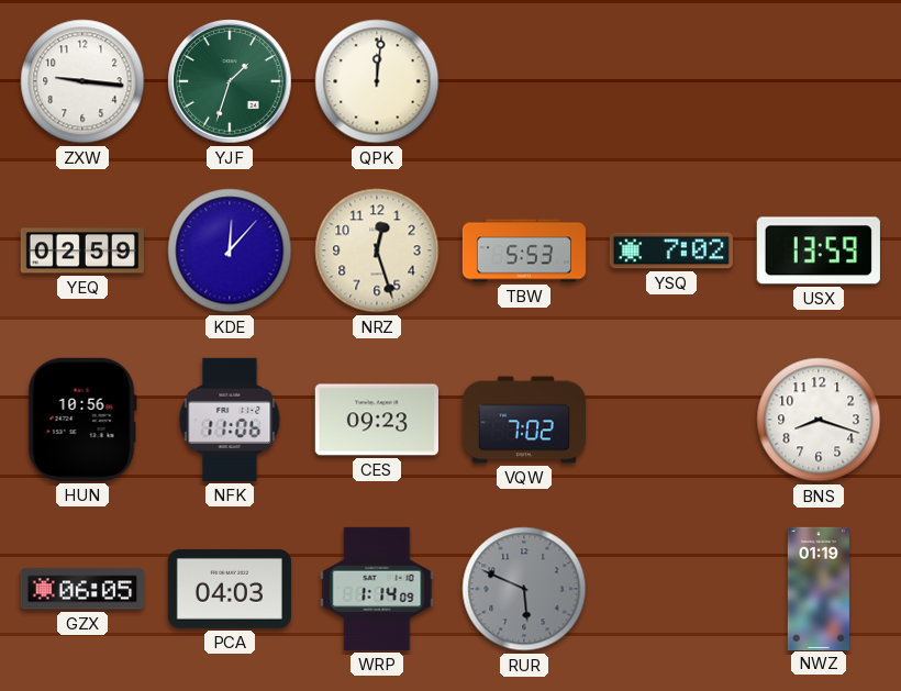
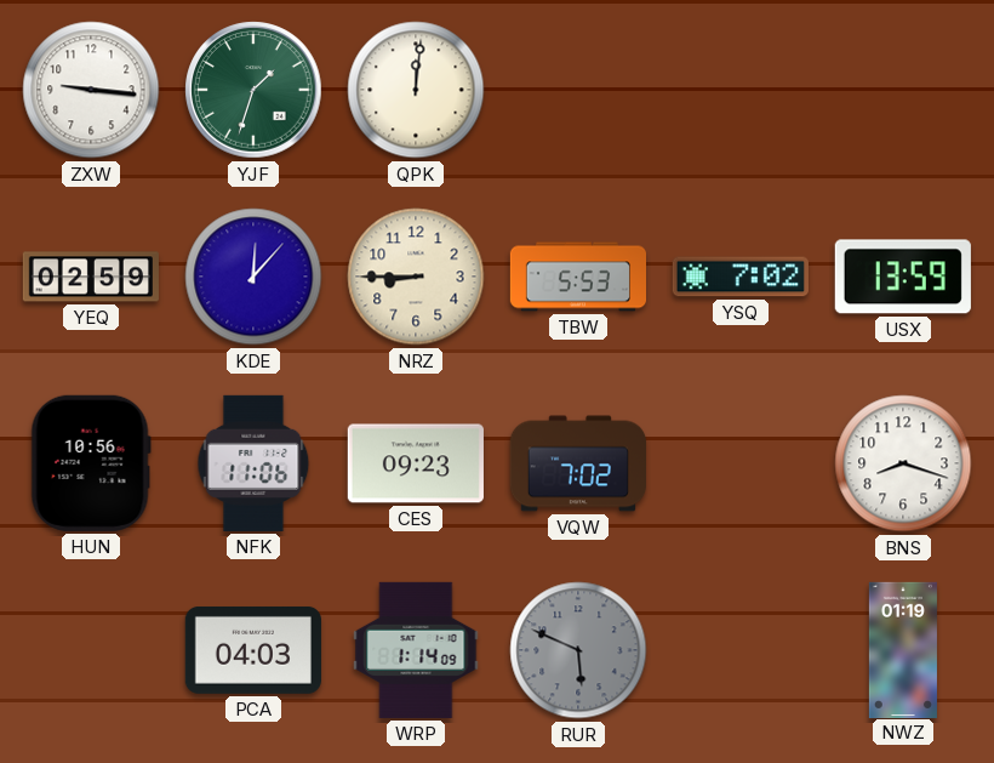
NRZ: 12:27 -> 8:45
GZX: 06:05 -> none
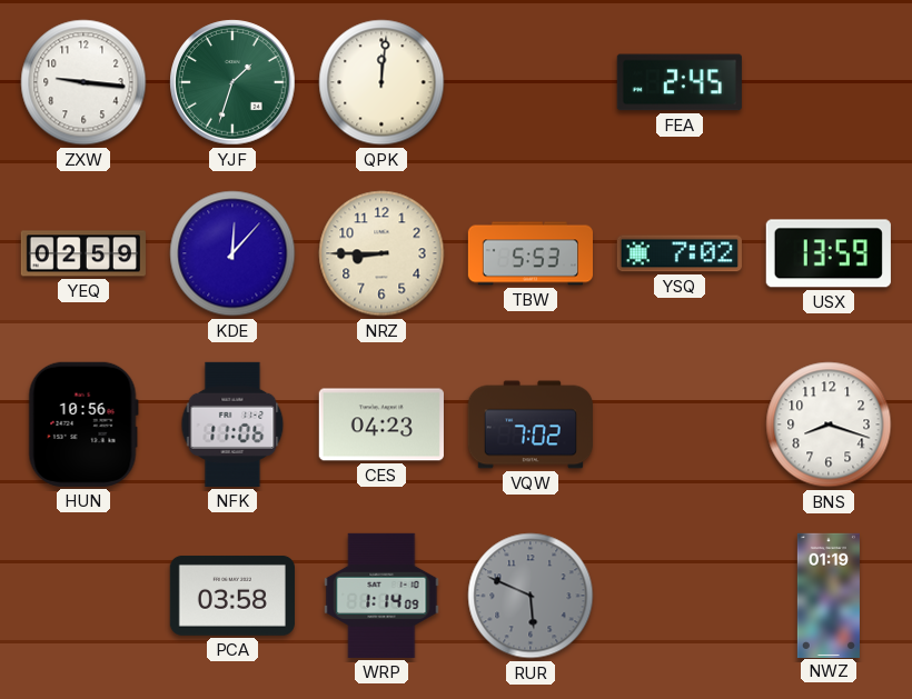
FEA: none -> 2:45
CES: 09:23 -> 04:23
PCA: 04:03 -> 03:58
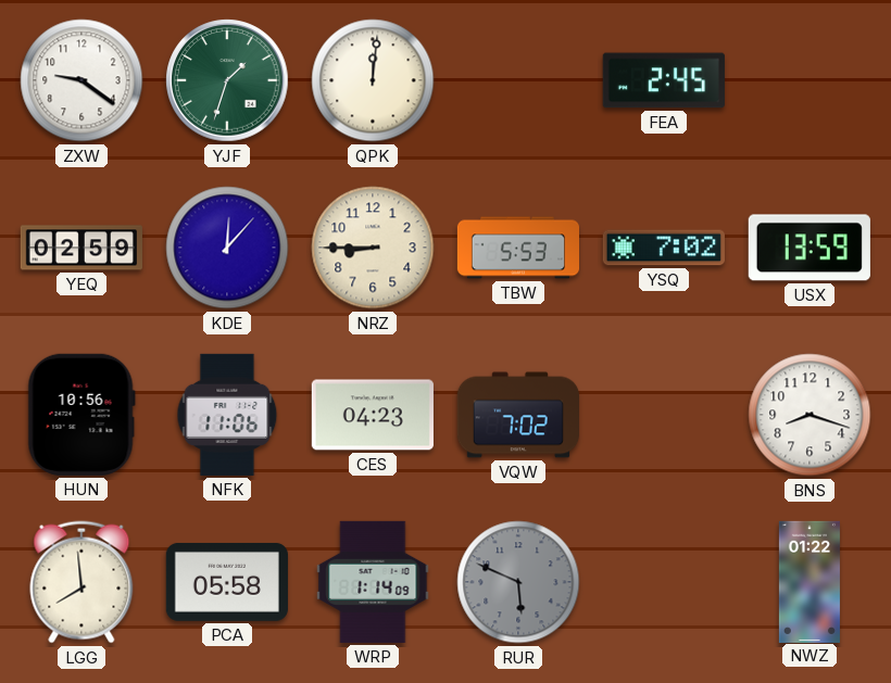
ZXW: 9:16 -> 9:21
LGG: none -> 7:59
PCA: 03:58 -> 05:58
NWZ: 01:19 -> 01:22
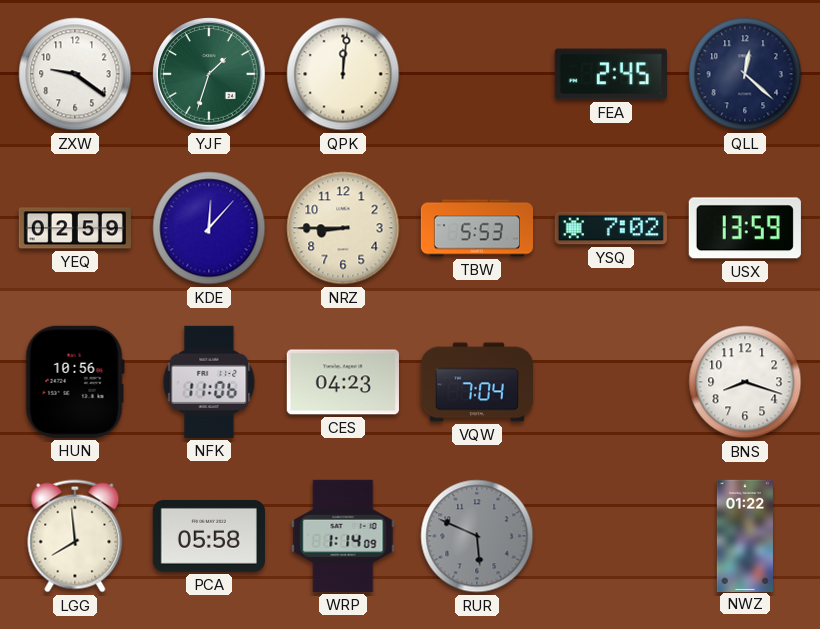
QLL: none -> 12:22
VQW: 7:02 -> 7:04
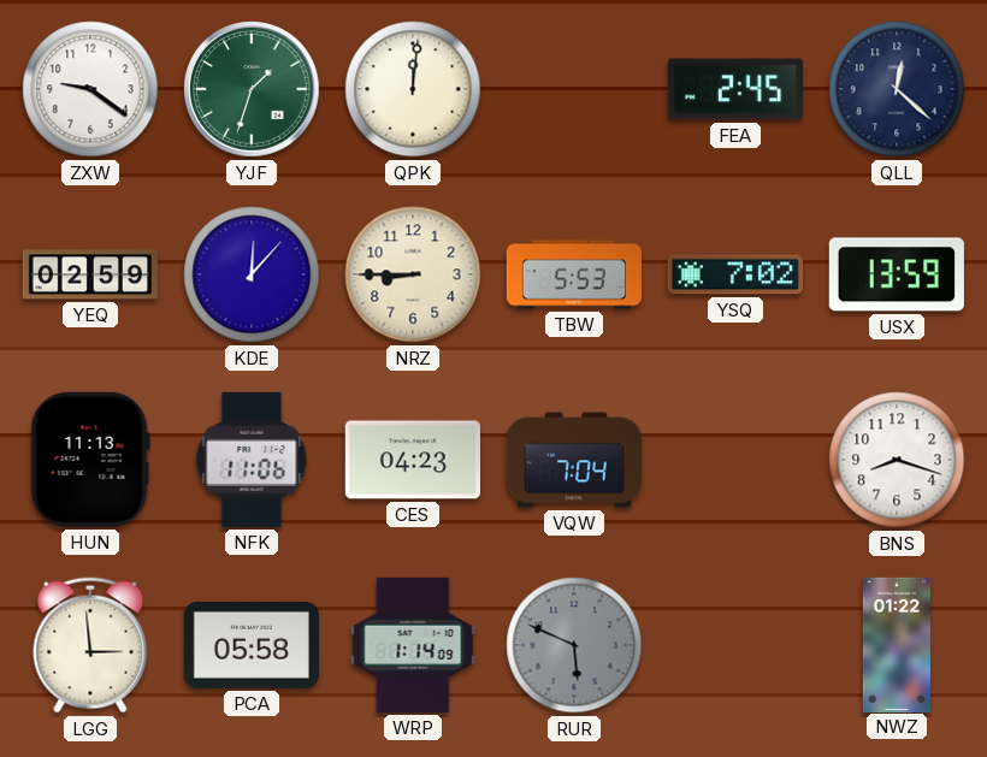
HUN: 10:56 -> 11:13
LGG: 7:59 -> 2:59
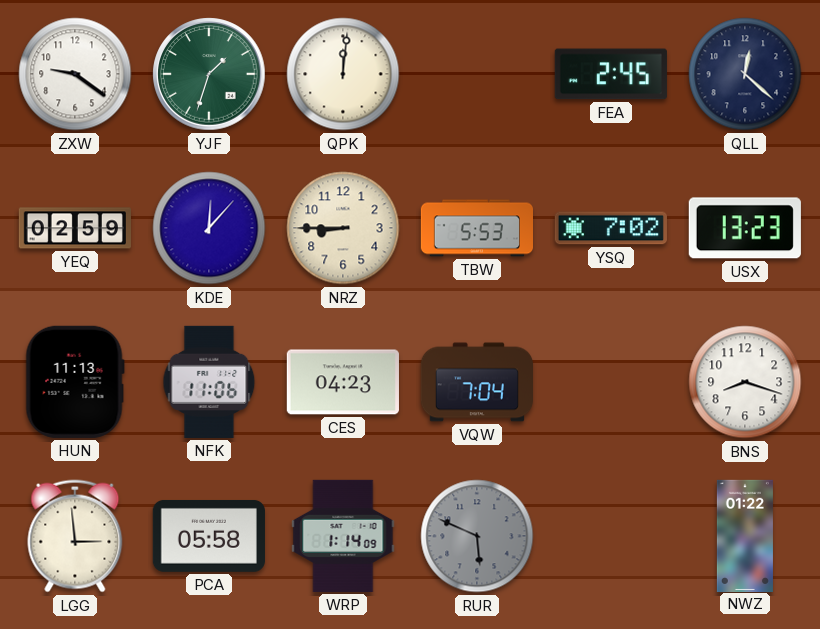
USX: 13:59 -> 13:23
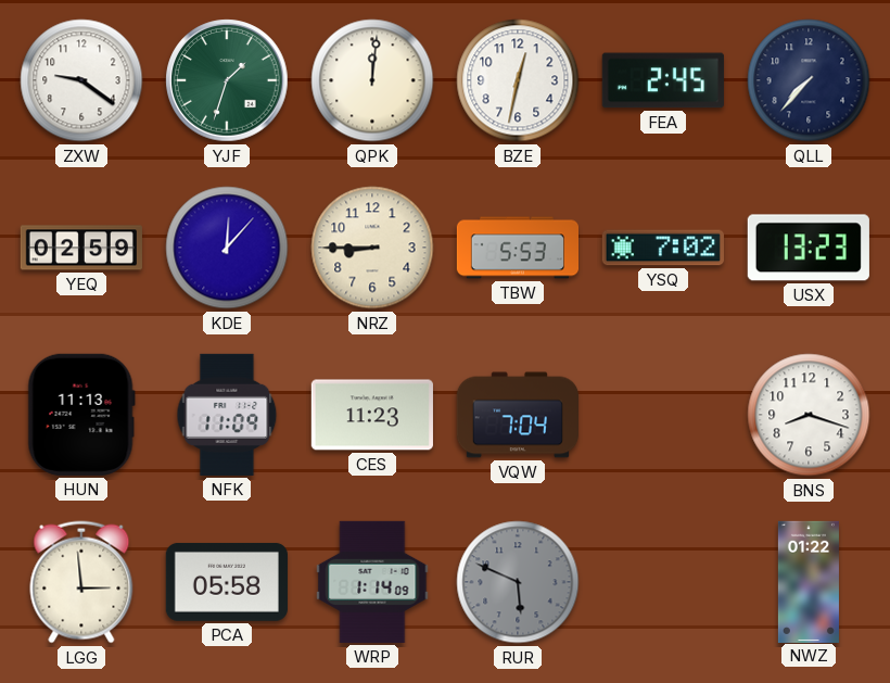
BZE: none -> 12:32
QLL: 12:22 -> 7:37
NFK: 11:06 -> 11:09
CES: 04:23 -> 11:23
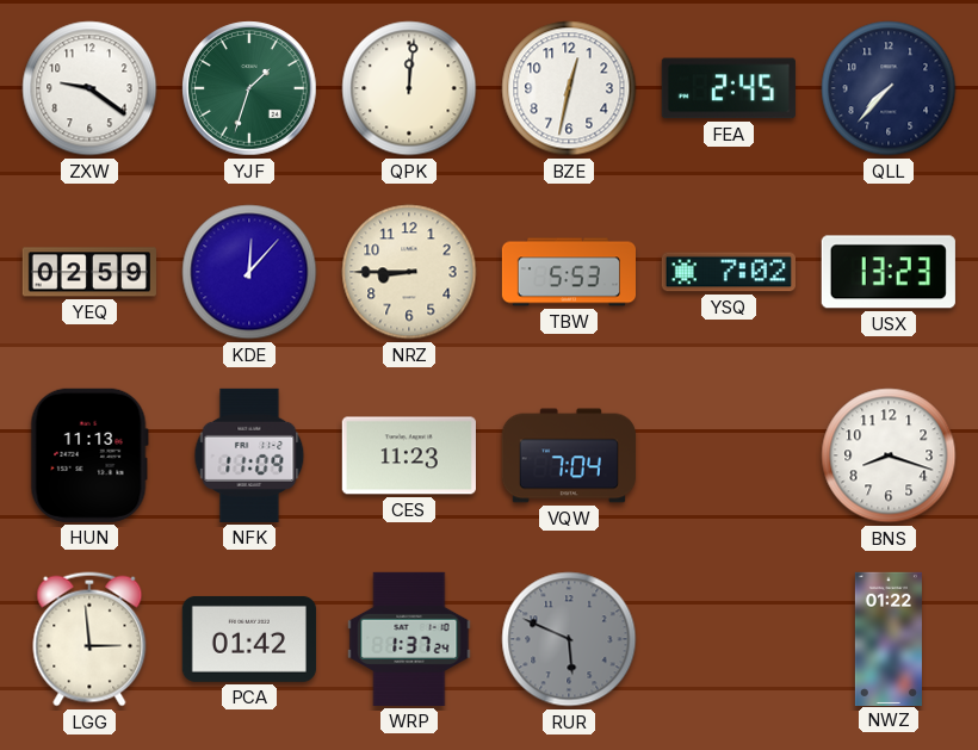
PCA: 05:58 -> 01:42
WRP: 1:14 -> 1:37
